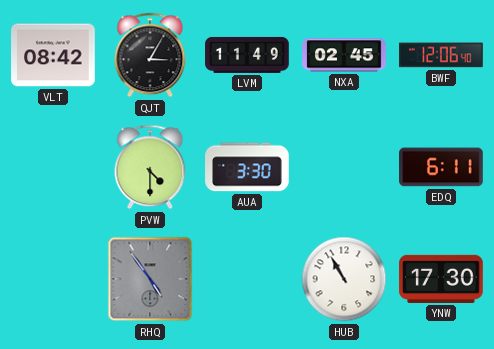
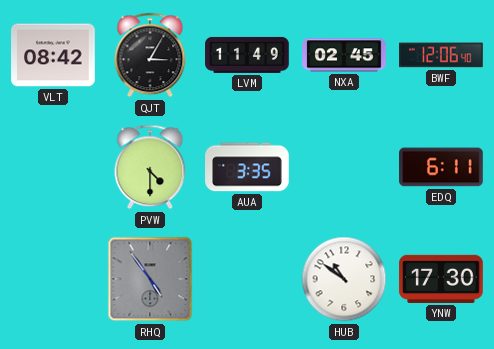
AUA: 3:30 -> 3:35
HUB: 10:55 -> 10:51
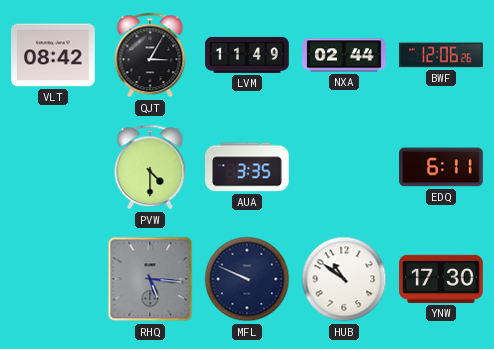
NXA: 02:45 -> 02:44
BWF: 12:06:40 -> 12:06:26
RHQ: 4:54 -> 5:16
MFL: none -> 9:49
